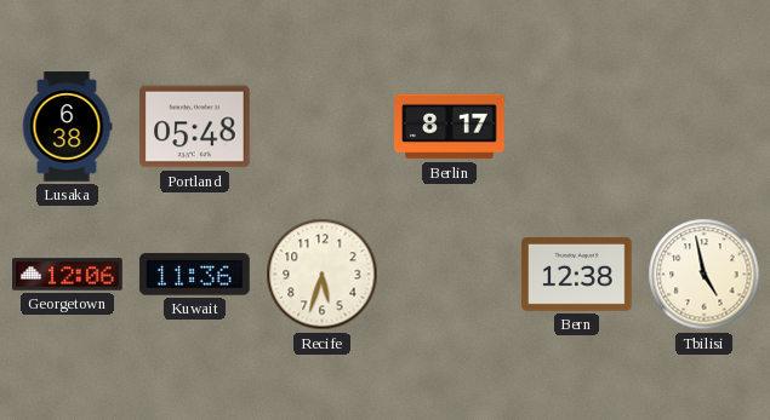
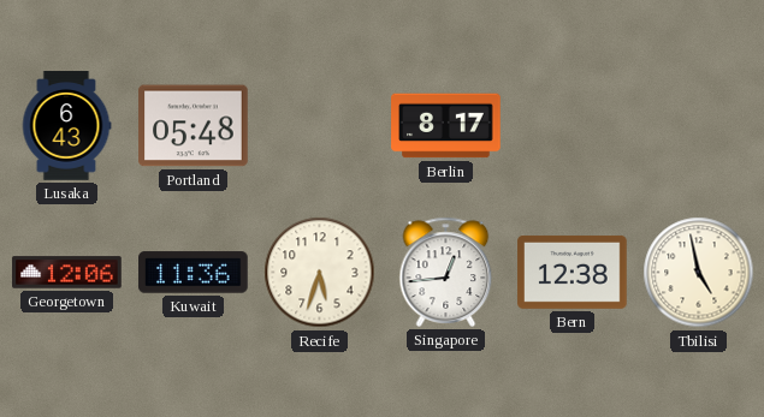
Lusaka: 6:38 -> 6:43
Singapore: none -> 12:44
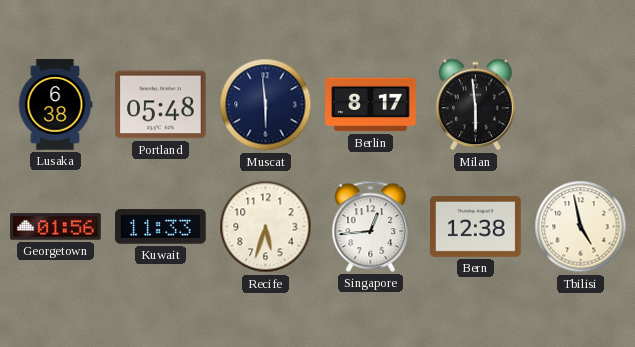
Lusaka: 6:43 -> 6:38
Muscat: none -> 5:59
Milan: none -> 5:59
Georgetown: 12:06 -> 01:56
Kuwait: 11:36 -> 11:33
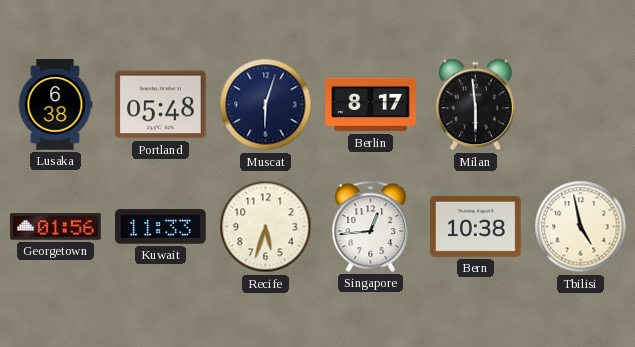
Muscat: 5:59 -> 6:03
Bern: 12:38 -> 10:38
